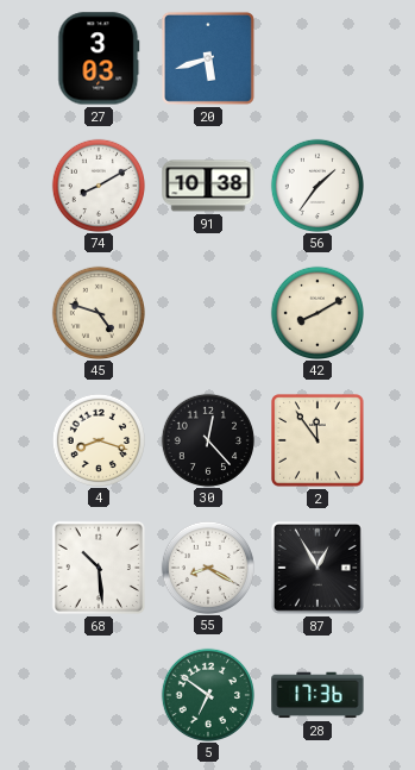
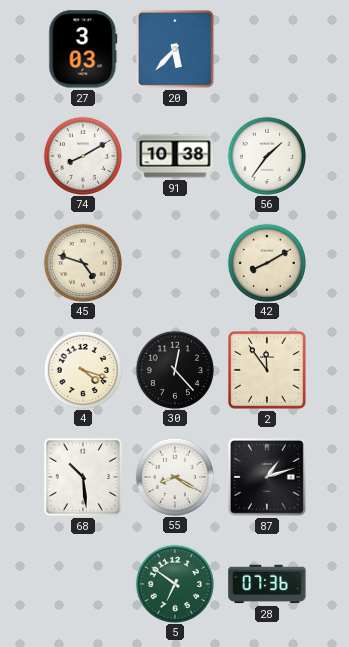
20: 5:42 -> 5:37
4: 8:18 -> 4:18
87: 12:55 -> 1:12
28: 17:36 -> 07:36
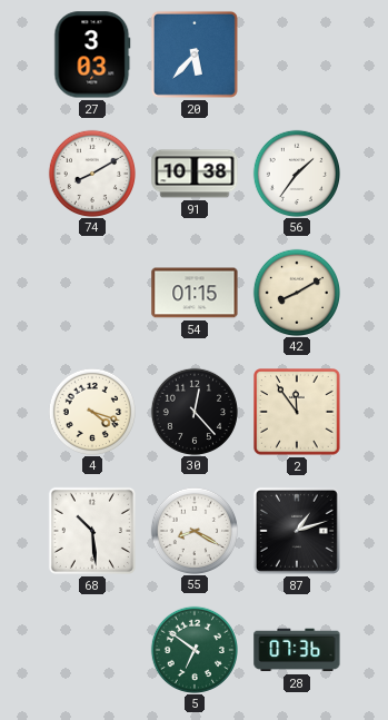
45: 4:48 -> none
54: none -> 01:15
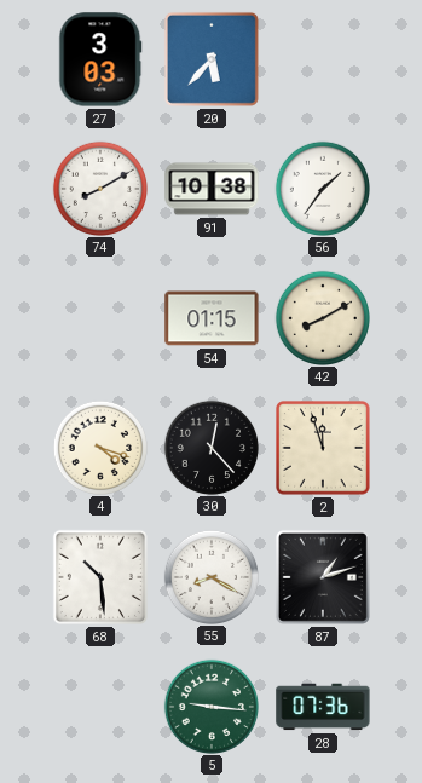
2: 11:54 -> 11:57
5: 6:51 -> 9:16
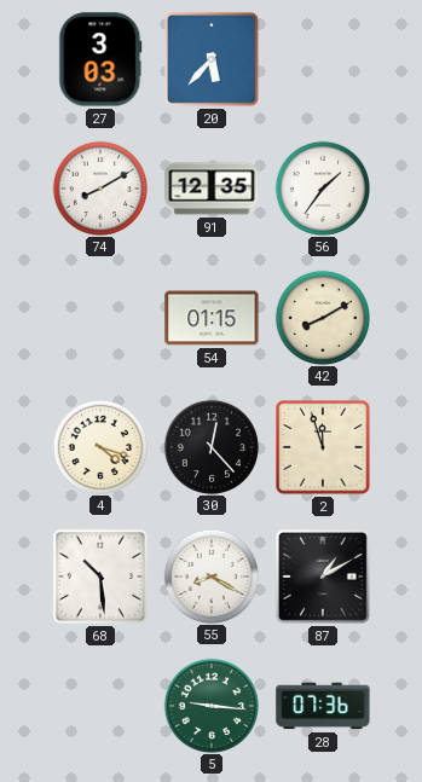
91: 10:38 -> 12:35
87: 1:12 -> 1:10
